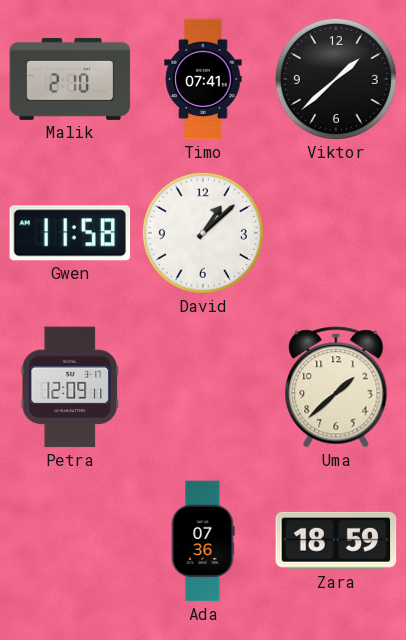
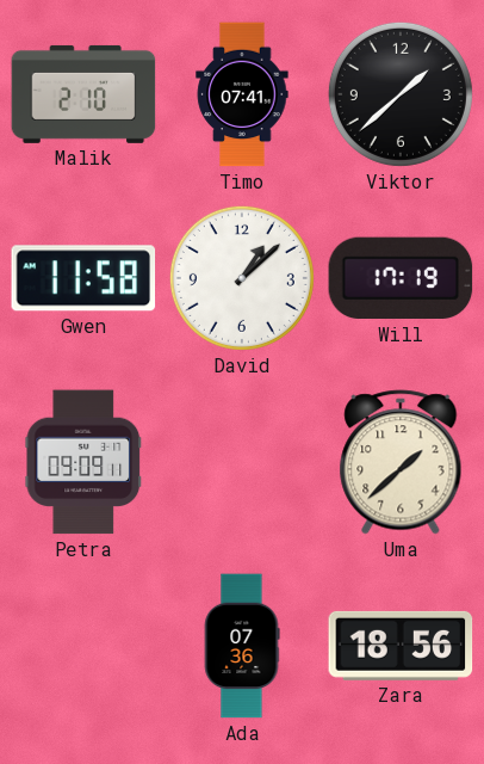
Will: none -> 17:19
Petra: 12:09 -> 09:09
Zara: 18:59 -> 18:56
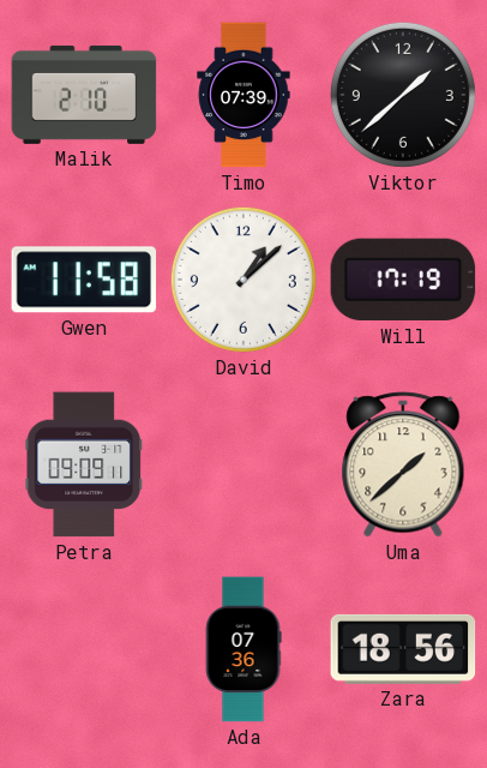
Timo: 07:41 -> 07:39
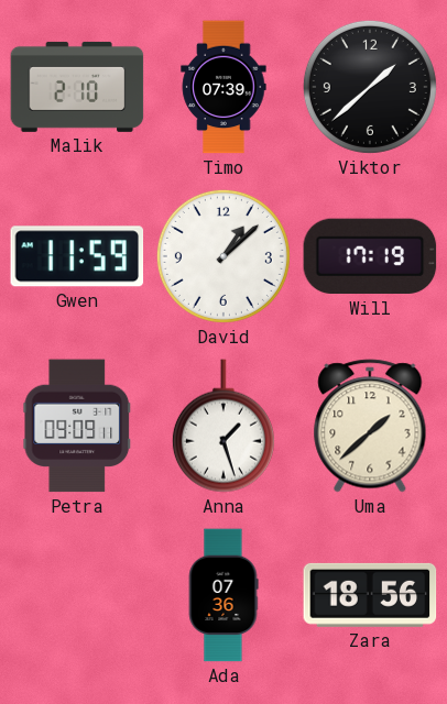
Gwen: 11:58 -> 11:59
Anna: none -> 1:27
